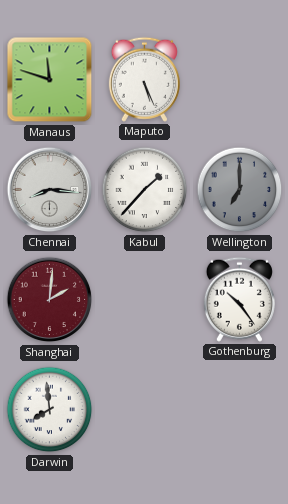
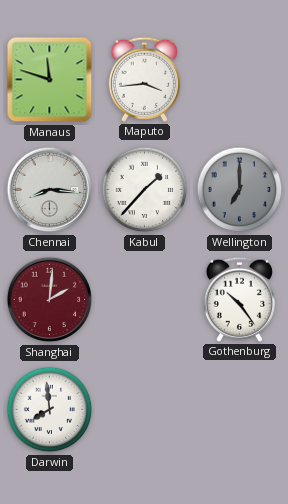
Maputo: 5:26 -> 3:44
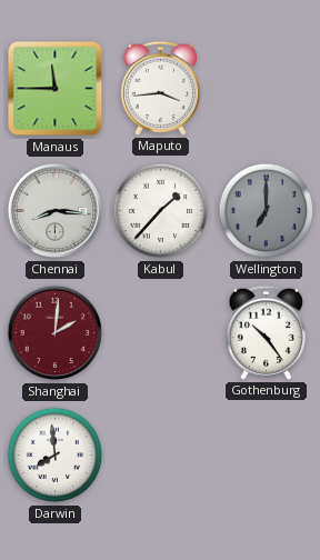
Manaus: 11:48 -> 11:45
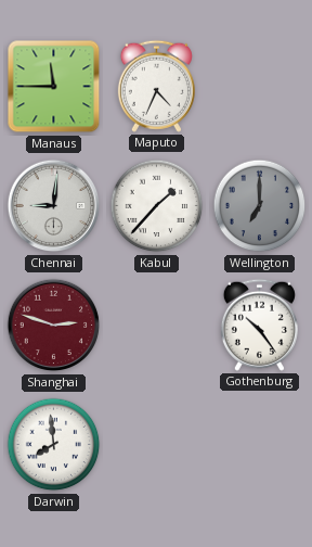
Maputo: 3:44 -> 4:34
Chennai: 8:16 -> 9:01
Shanghai: 2:01 -> 2:48
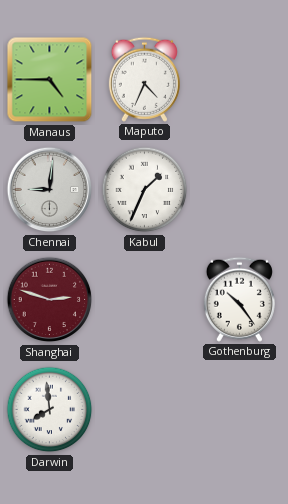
Manaus: 11:45 -> 4:45
Kabul: 1:37 -> 1:34
Wellington: 7:00 -> none
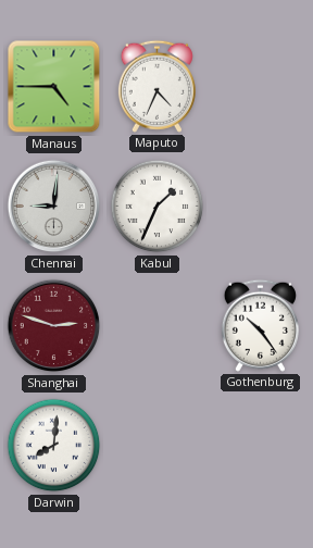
Darwin: 7:59 -> 8:01
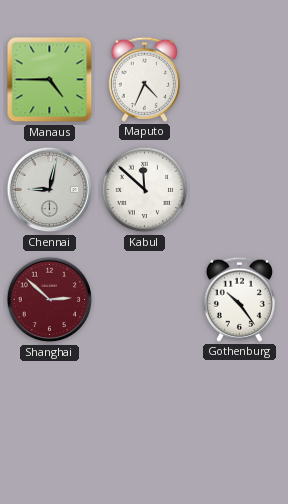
Chennai: 9:01 -> 9:02
Kabul: 1:34 -> 11:52
Shanghai: 2:48 -> 2:52
Darwin: 8:01 -> none
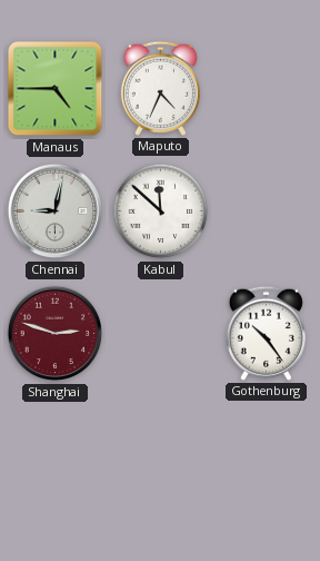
Shanghai: 2:52 -> 2:48
